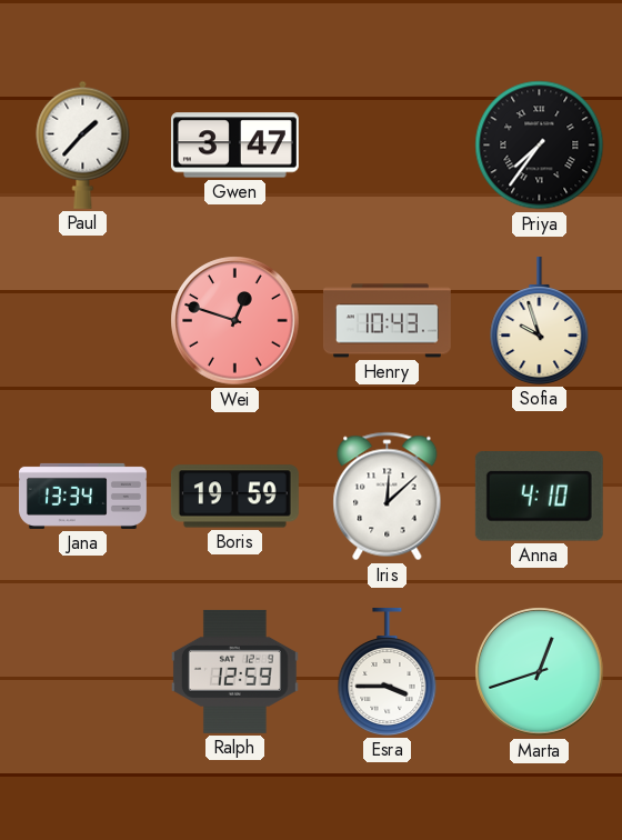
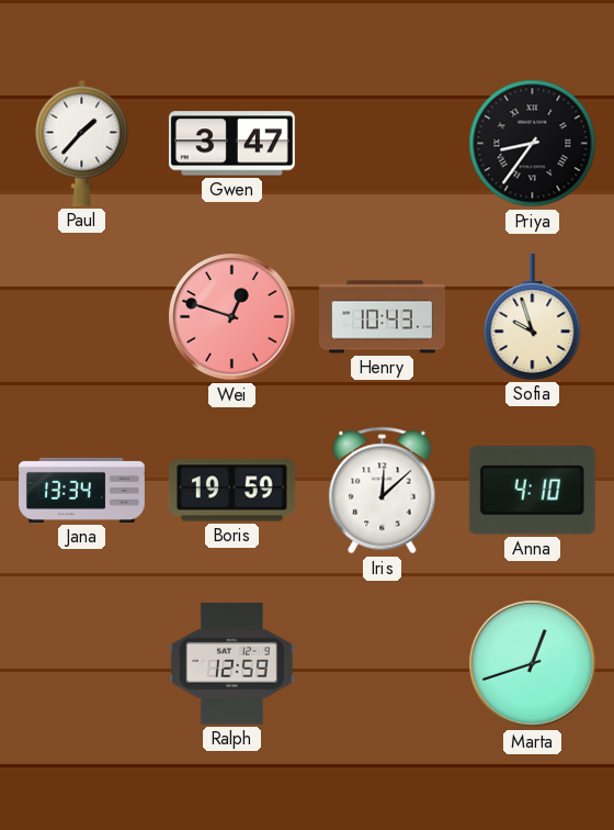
Priya: 7:36 -> 8:36
Esra: 3:45 -> none
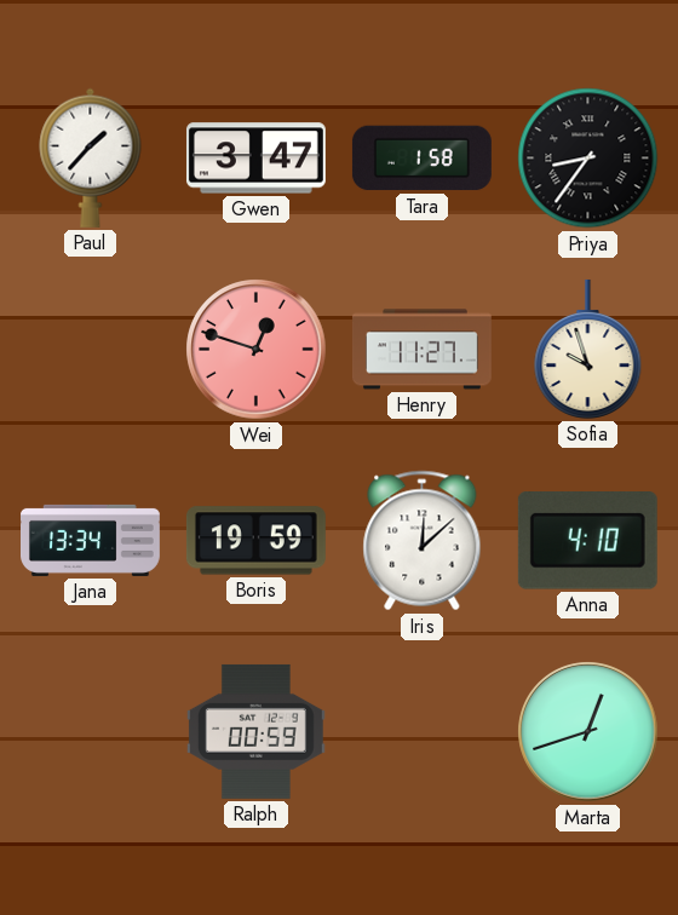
Tara: none -> 1:58
Henry: 10:43 -> 11:27
Ralph: 12:59 -> 00:59
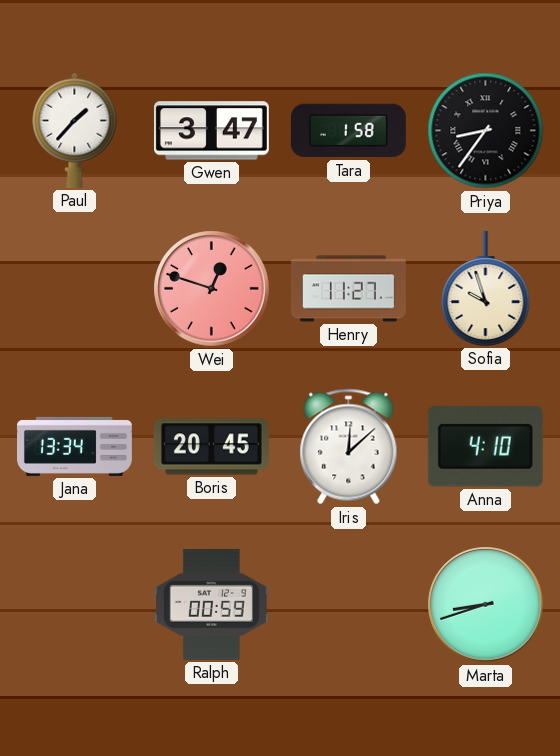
Boris: 19:59 -> 20:45
Marta: 12:42 -> 8:42
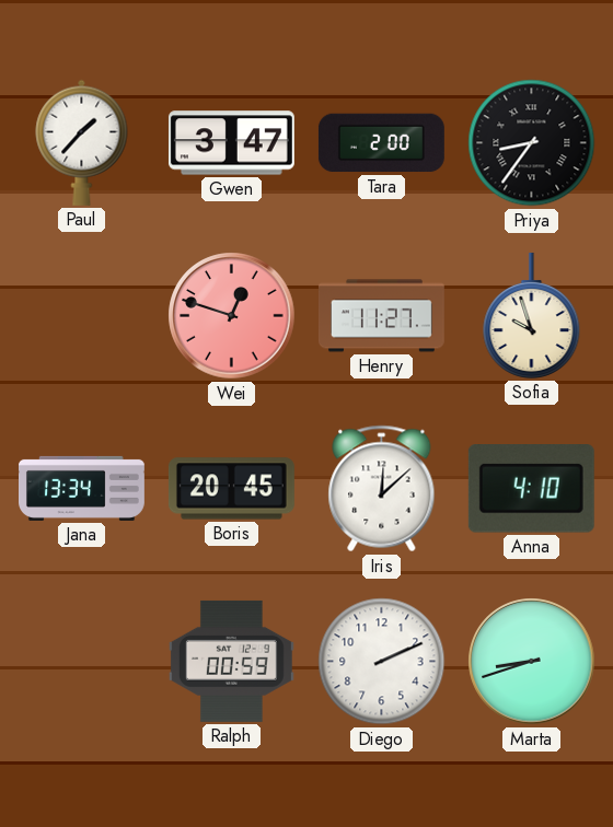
Tara: 1:58 -> 2:00
Diego: none -> 2:11
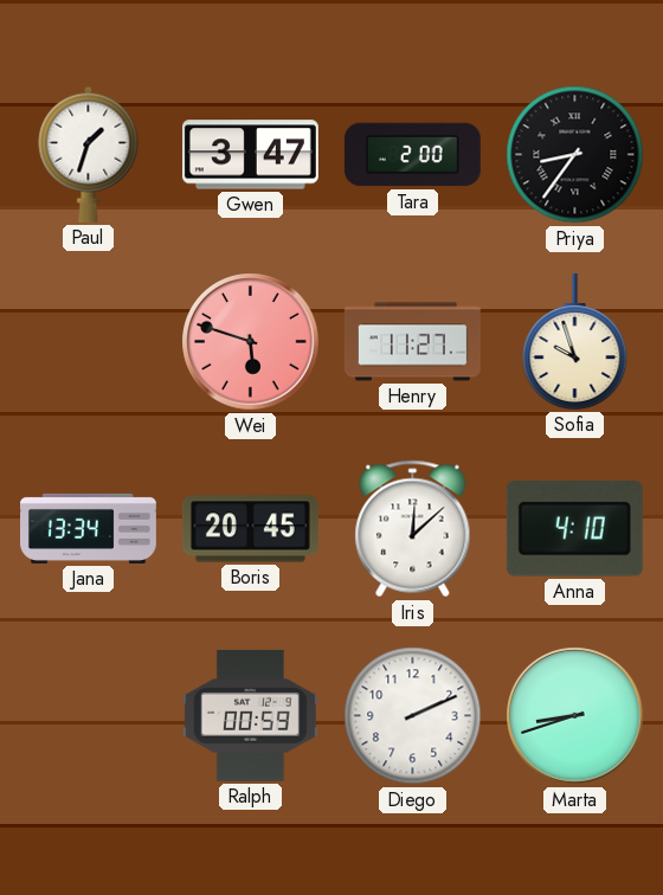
Paul: 1:37 -> 1:33
Wei: 12:48 -> 5:48
